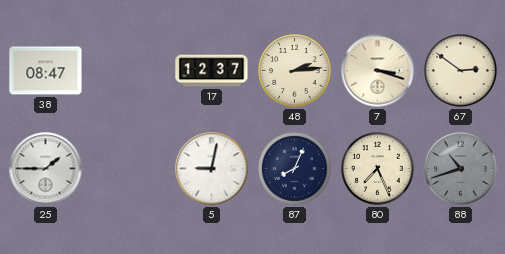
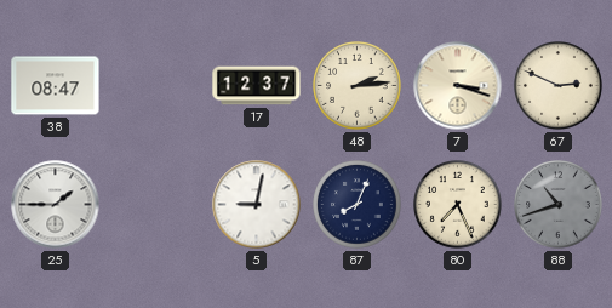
67: 2:51 -> 2:49
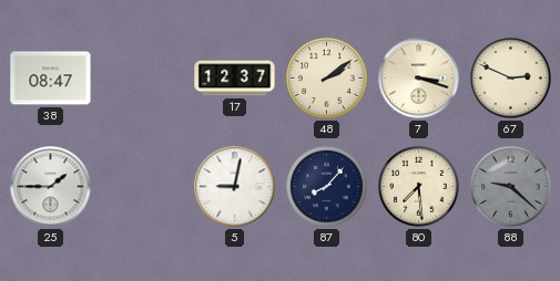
48: 2:14 -> 2:09
87: 8:04 -> 8:07
80: 7:26 -> 7:29
88: 10:42 -> 9:22
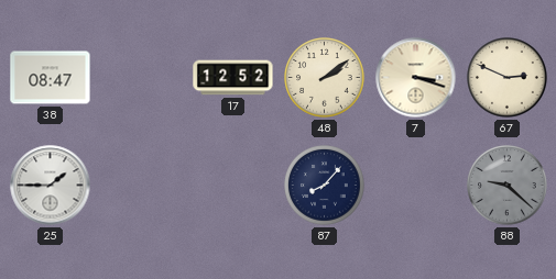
17: 12:37 -> 12:52
5: 9:02 -> none
80: 7:29 -> none
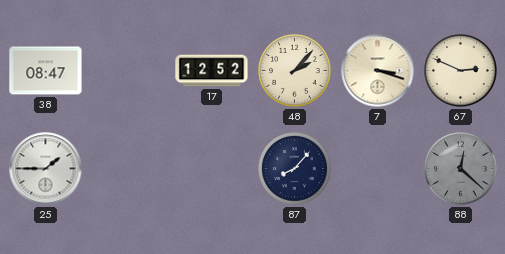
48: 2:09 -> 2:07
88: 9:22 -> 12:22
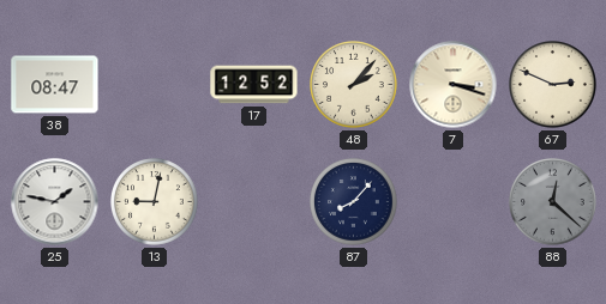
25: 1:45 -> 1:47
13: none -> 9:02
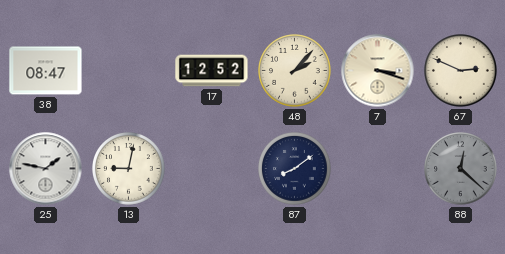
87: 8:07 -> 8:09
